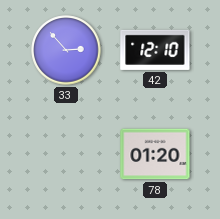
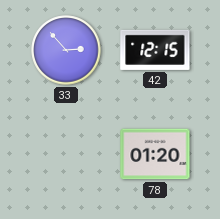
42: 12:10 -> 12:15
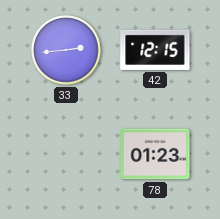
33: 2:53 -> 2:44
78: 01:20 -> 01:23
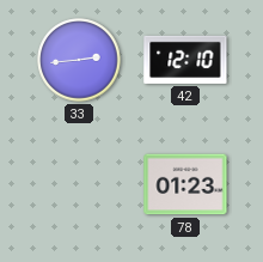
42: 12:15 -> 12:10
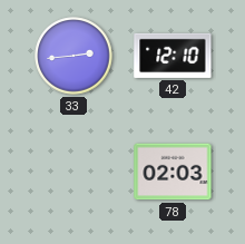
78: 01:23 -> 02:03
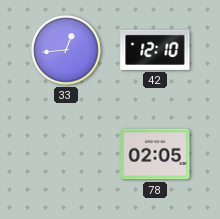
33: 2:44 -> 12:44
78: 02:03 -> 02:05
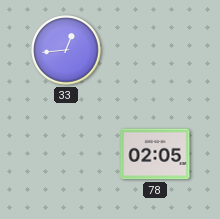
42: 12:10 -> none
